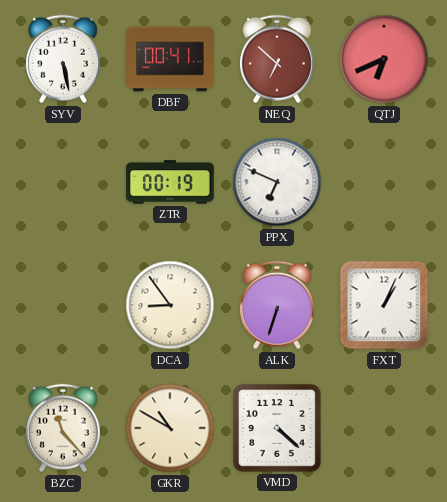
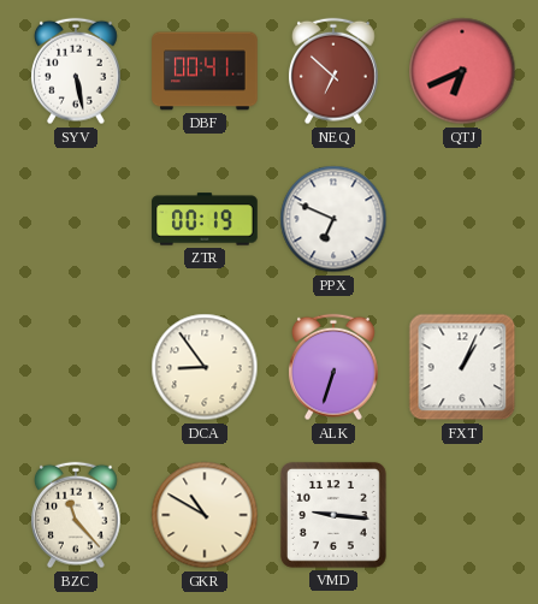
VMD: 4:22 -> 9:16
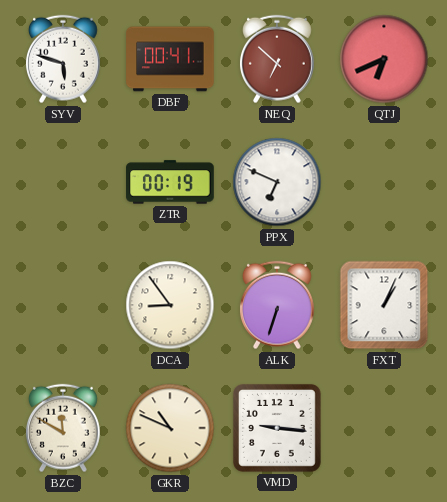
SYV: 5:28 -> 5:48
BZC: 11:23 -> 11:50
GKR: 10:50 -> 10:49
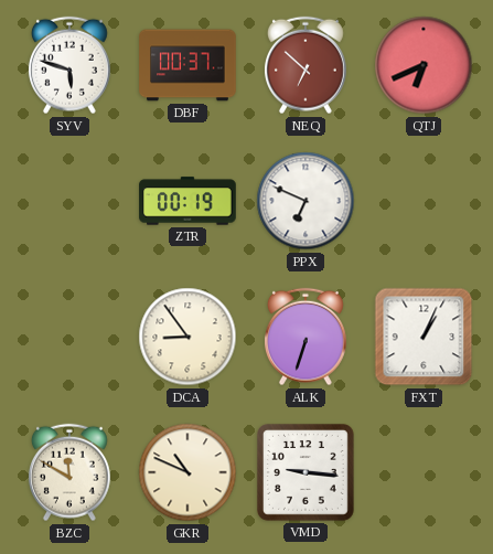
DBF: 00:41 -> 00:37
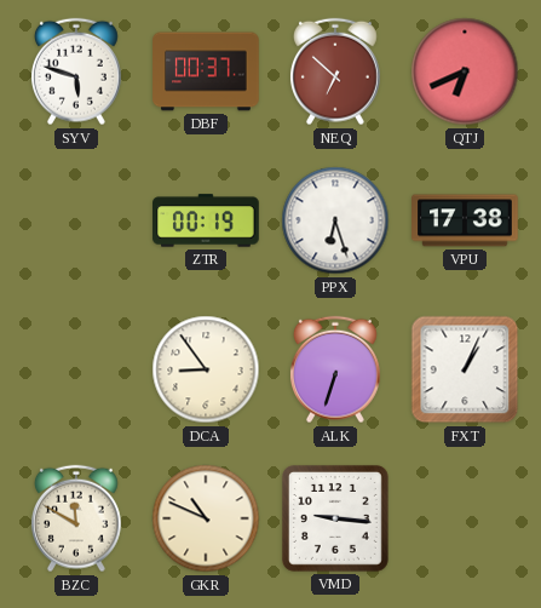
PPX: 6:49 -> 6:27
VPU: none -> 17:38
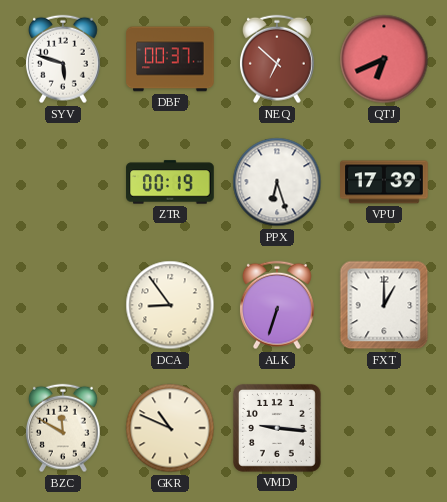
VPU: 17:38 -> 17:39
FXT: 1:04 -> 1:00
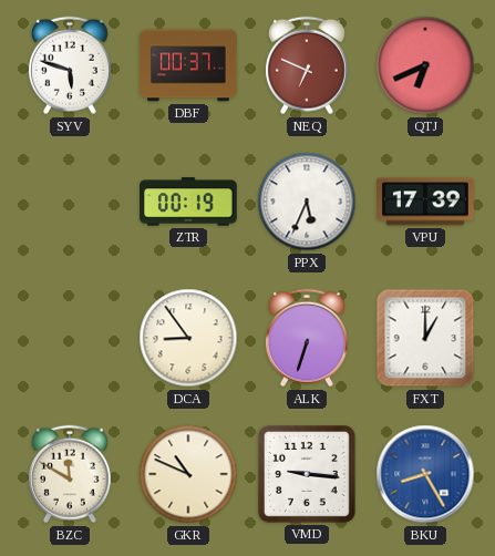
NEQ: 6:52 -> 6:49
PPX: 6:27 -> 5:34
BKU: none -> 8:25
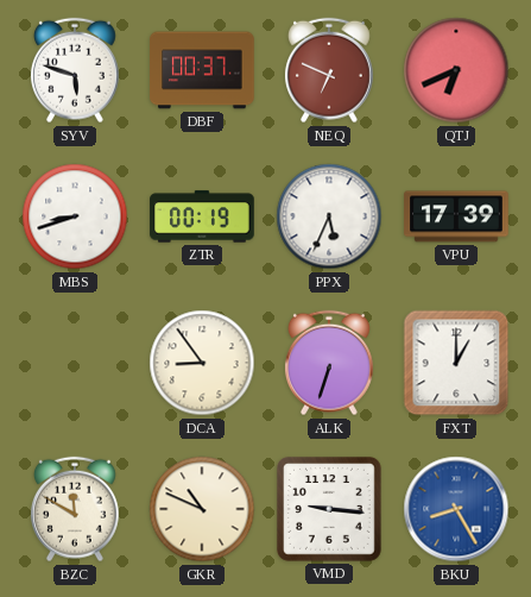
MBS: none -> 8:42
